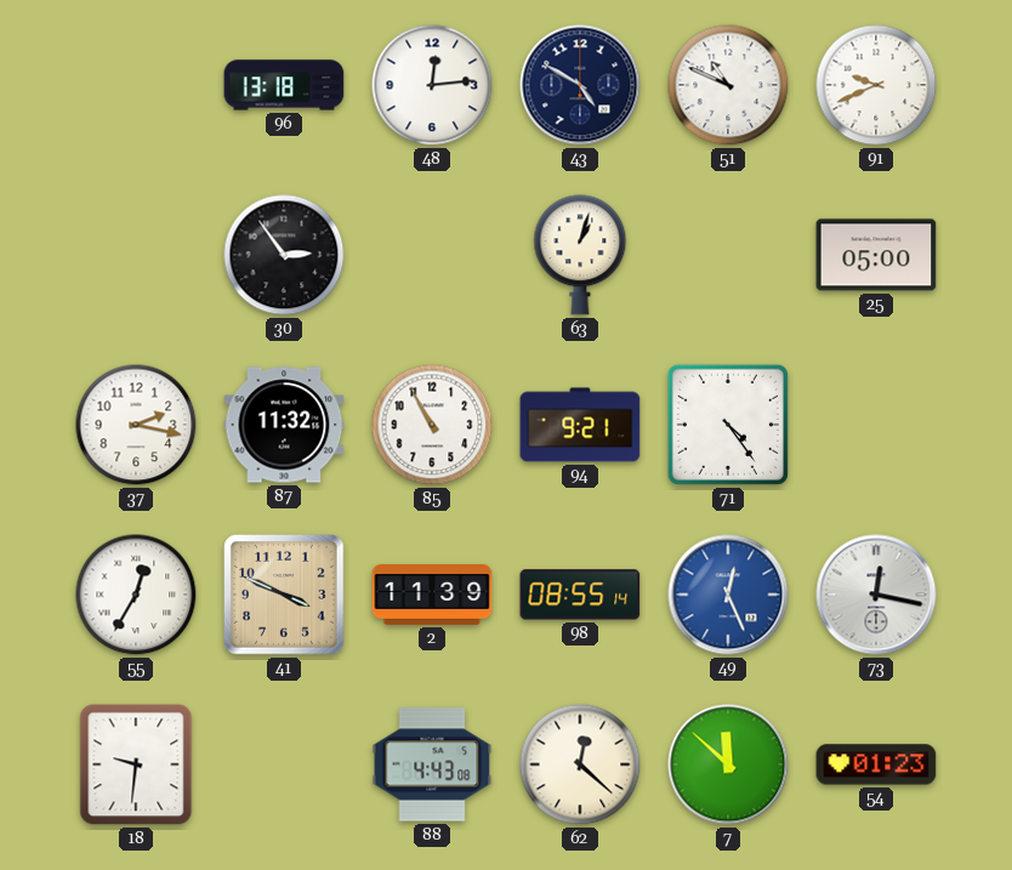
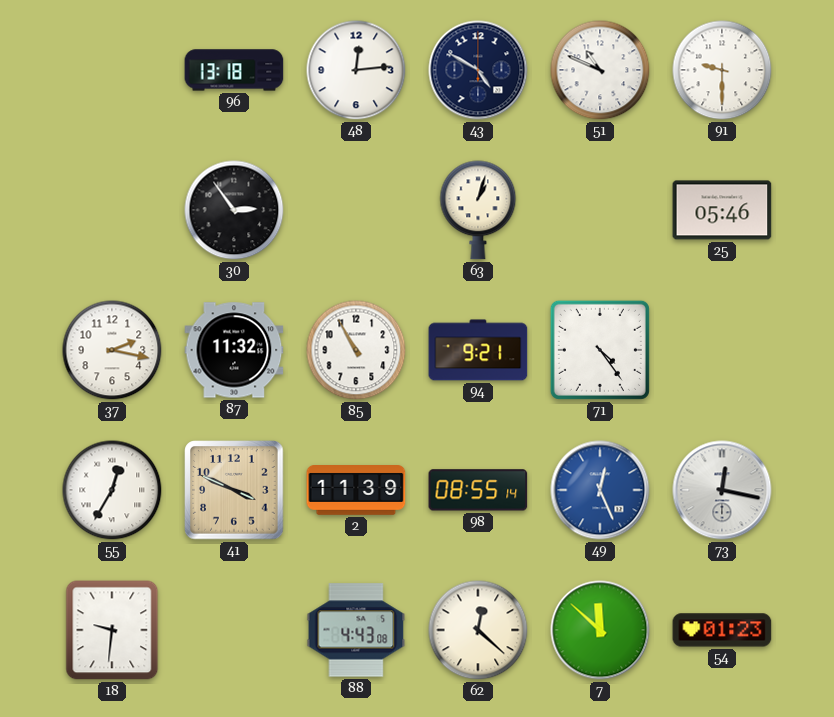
91: 9:41 -> 9:30
25: 05:00 -> 05:46
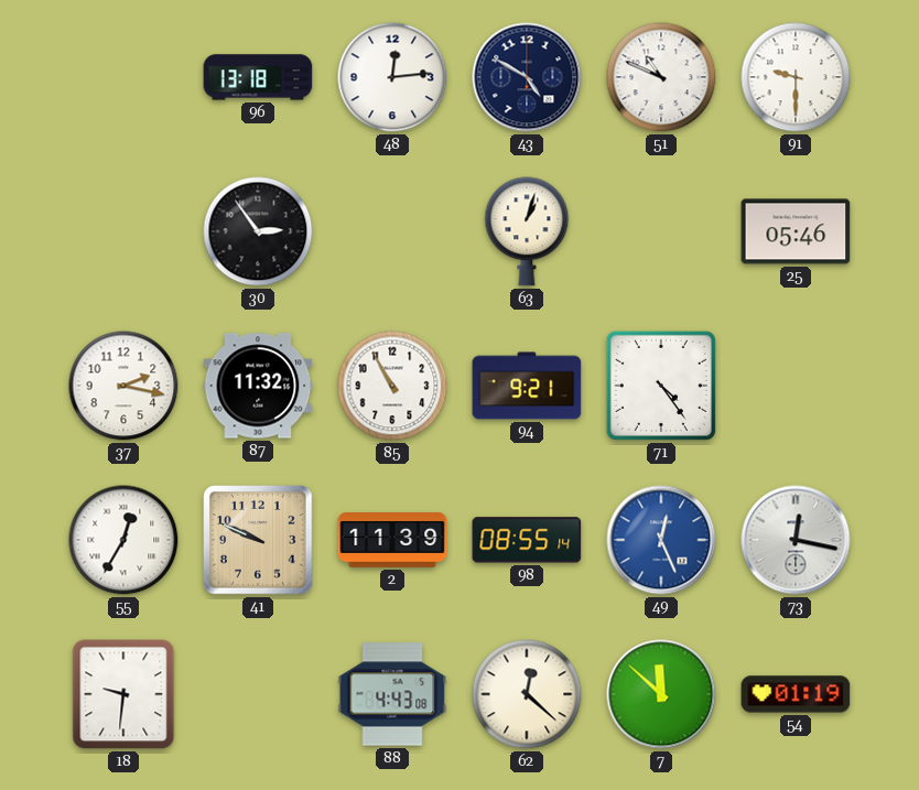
41: 3:49 -> 9:49
54: 01:23 -> 01:19
